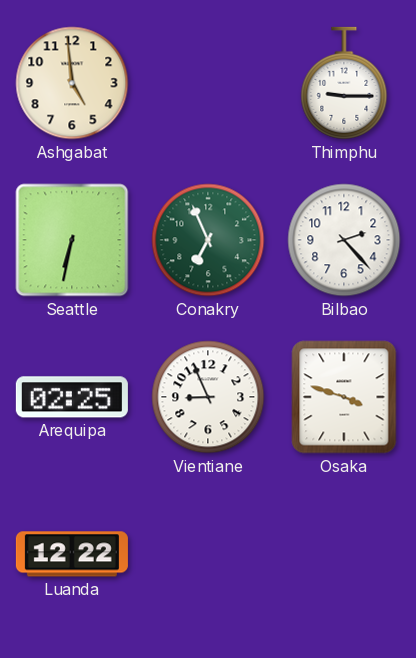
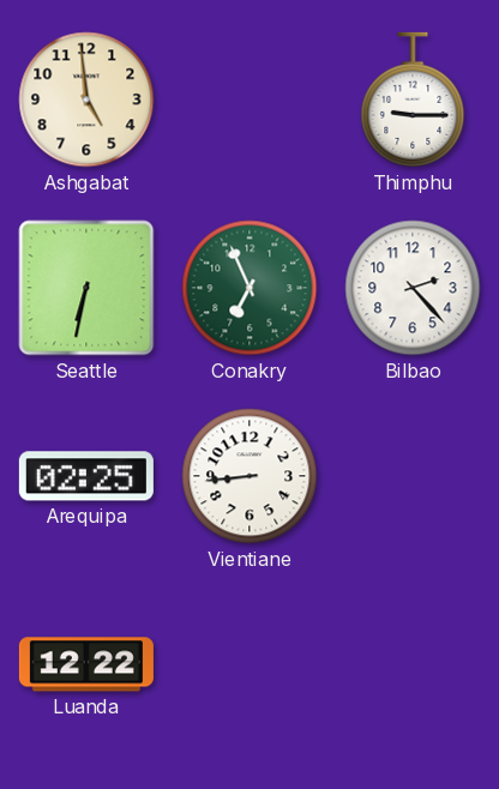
Vientiane: 8:56 -> 8:44
Osaka: 3:48 -> none
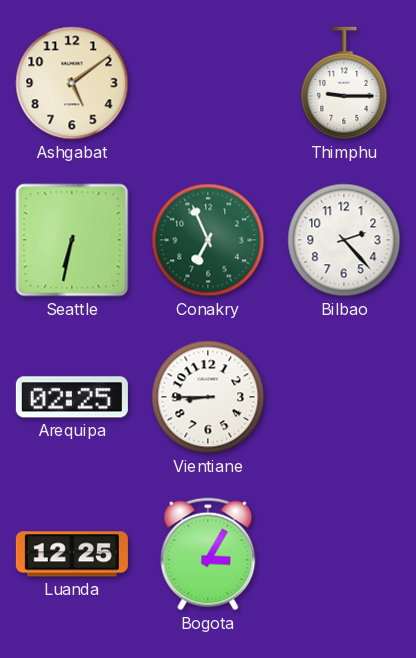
Ashgabat: 4:59 -> 5:09
Vientiane: 8:44 -> 8:45
Luanda: 12:22 -> 12:25
Bogota: none -> 3:05
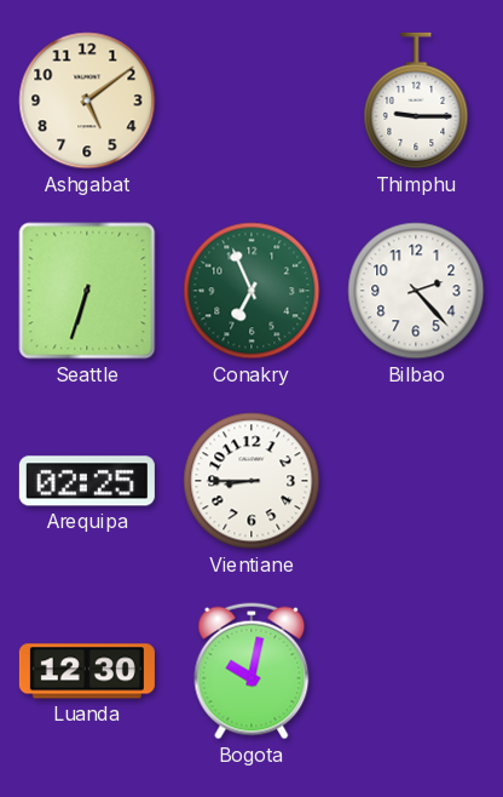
Seattle: 6:32 -> 6:33
Luanda: 12:25 -> 12:30
Bogota: 3:05 -> 10:02
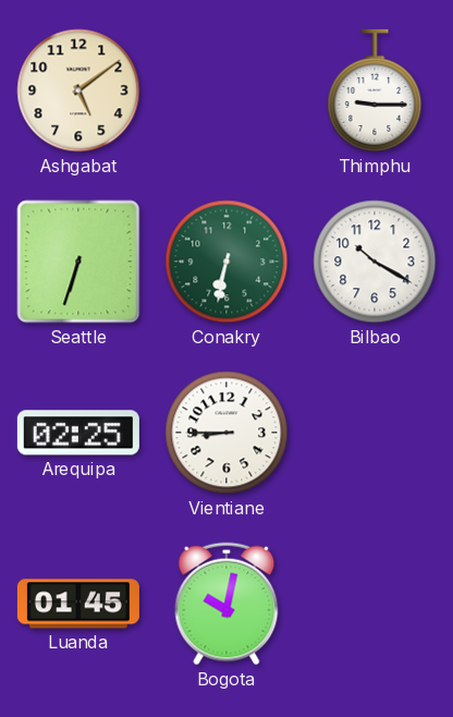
Conakry: 6:56 -> 6:32
Bilbao: 2:23 -> 10:20
Luanda: 12:30 -> 01:45
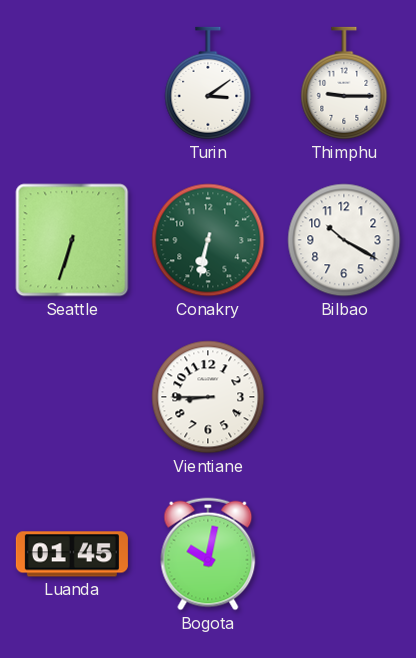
Ashgabat: 5:09 -> none
Turin: none -> 3:09
Arequipa: 02:25 -> none
